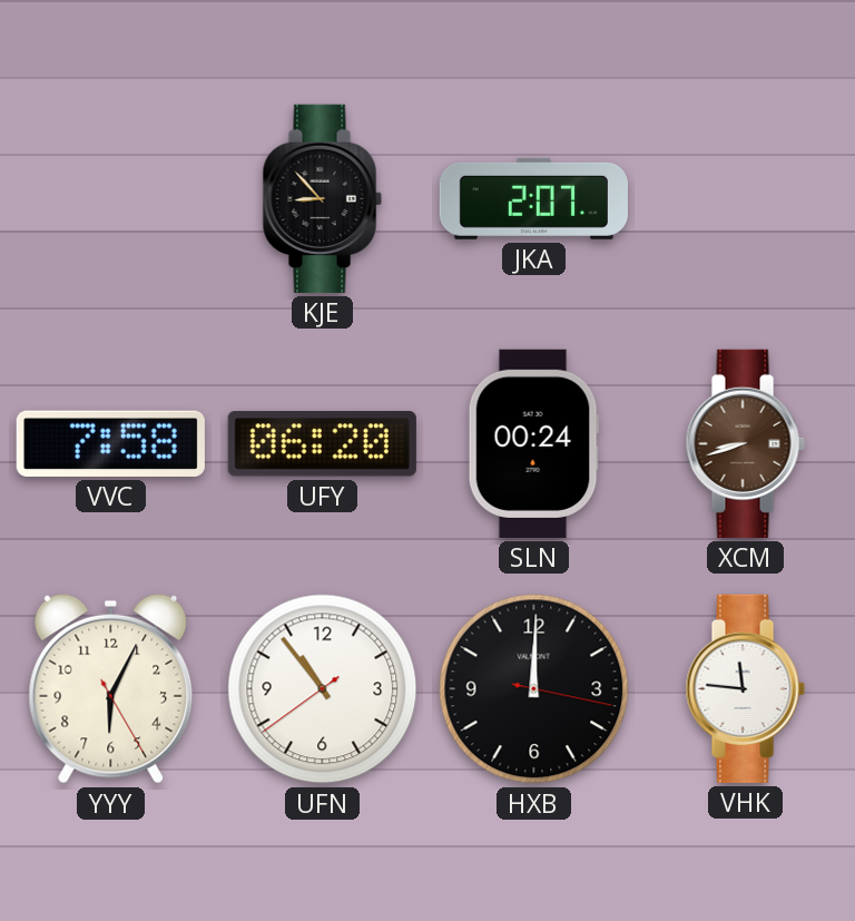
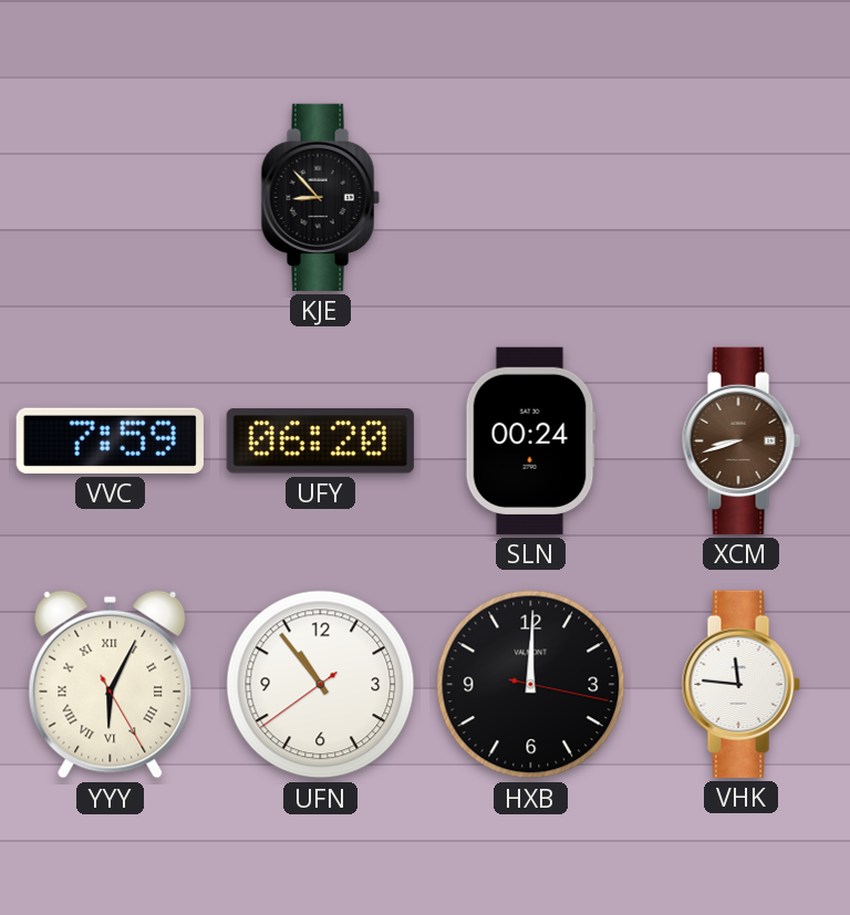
JKA: 2:07 -> none
VVC: 7:58 -> 7:59
YYY numerals: Arabic -> Roman
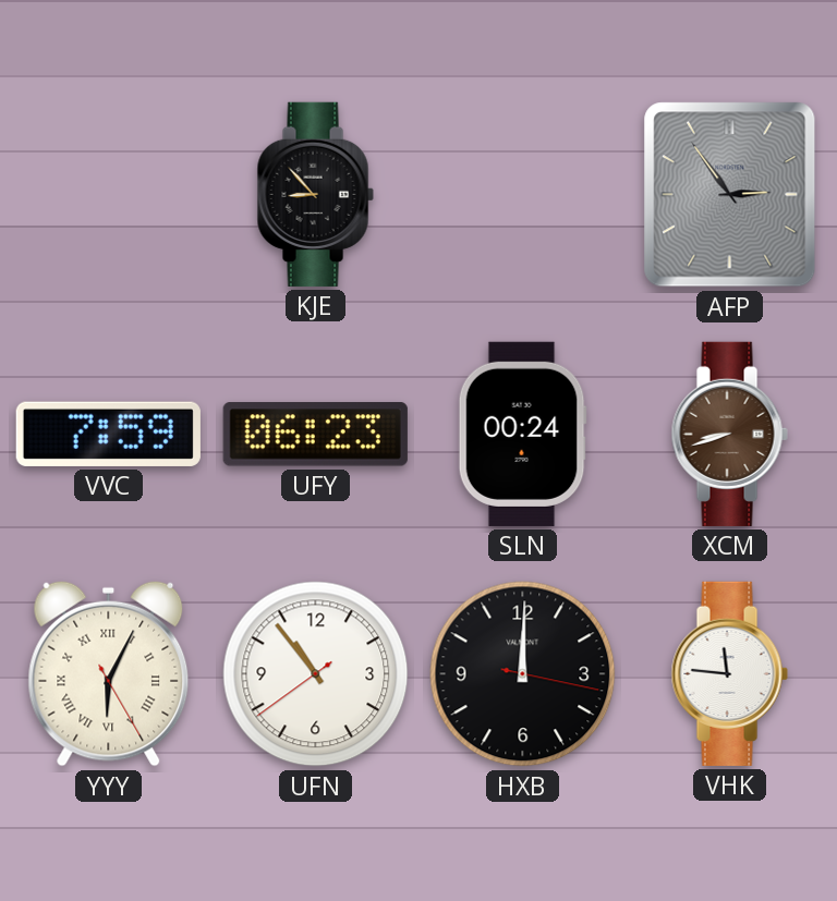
AFP: none -> 2:54
UFY: 06:20 -> 06:23
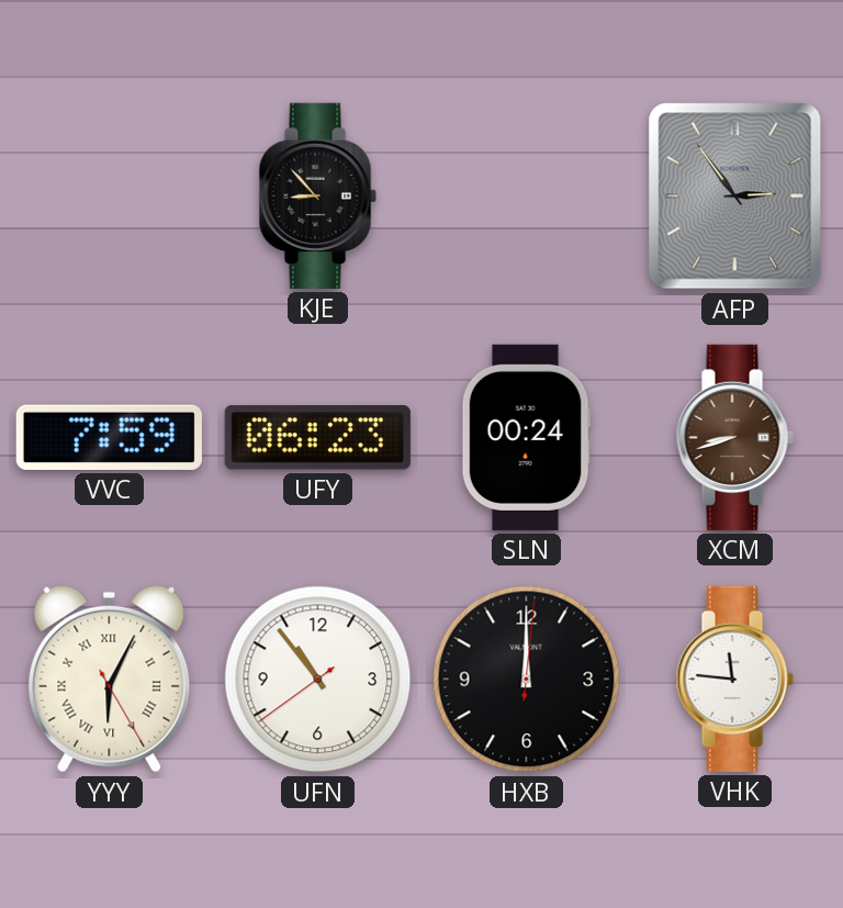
HXB: 12:00:17 -> 12:00:01
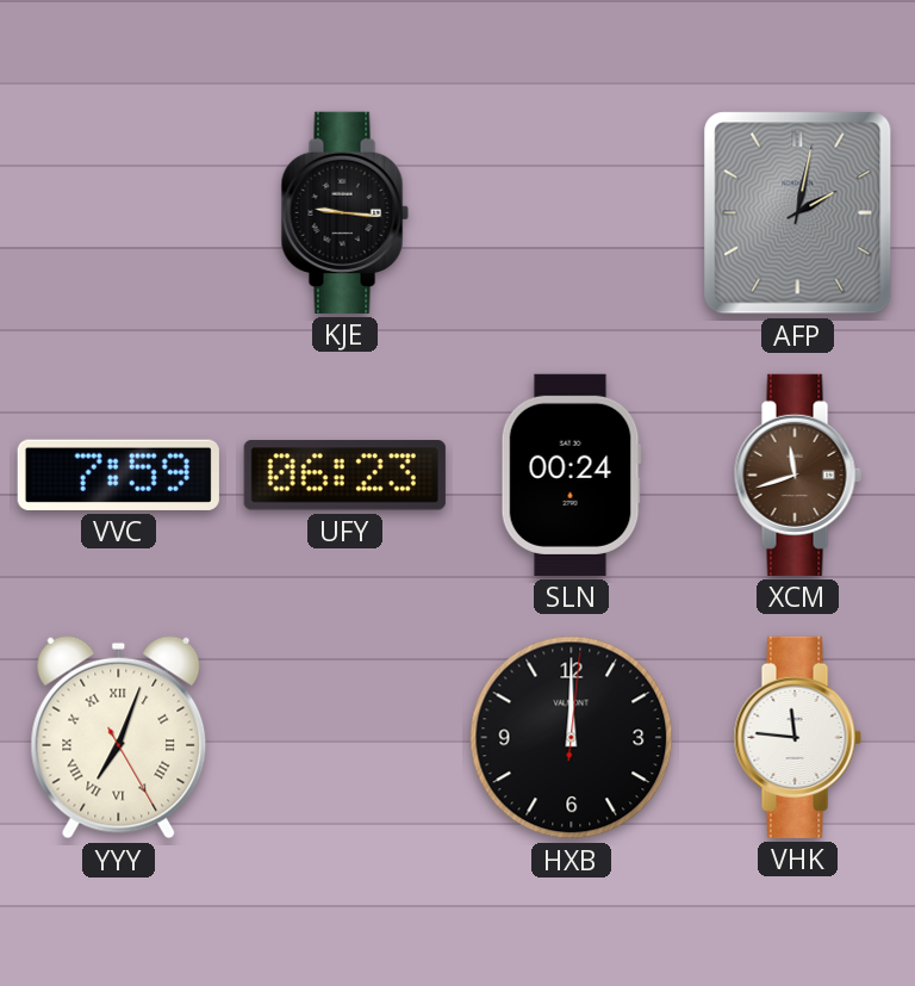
KJE: 8:53 -> 9:16
AFP: 2:54 -> 2:02
XCM: 8:42 -> 11:42
YYY: 6:04 -> 7:03
UFN: 10:53 -> none
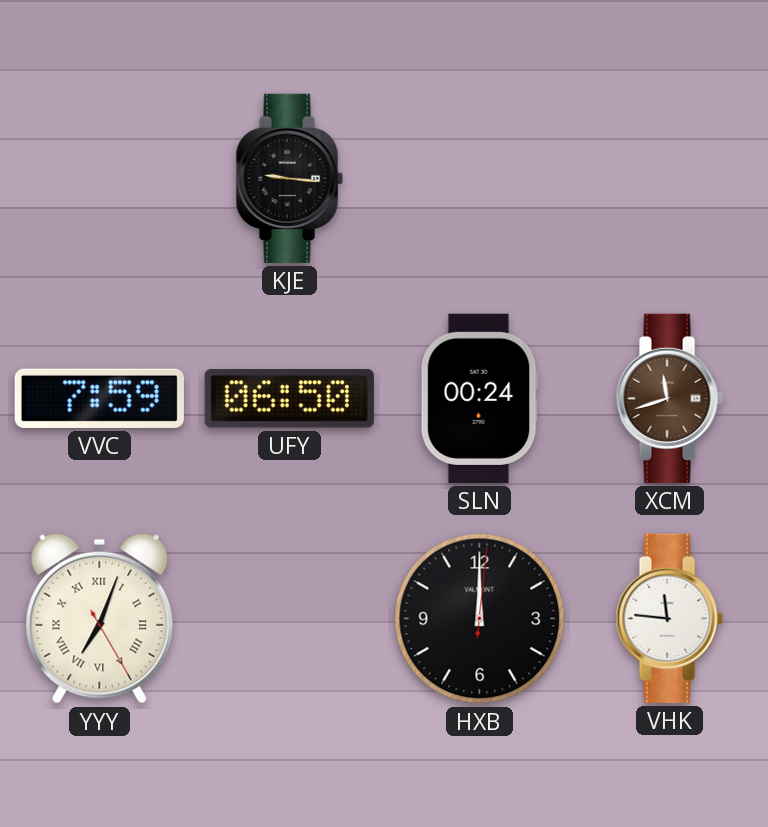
AFP: 2:02 -> none
UFY: 06:23 -> 06:50
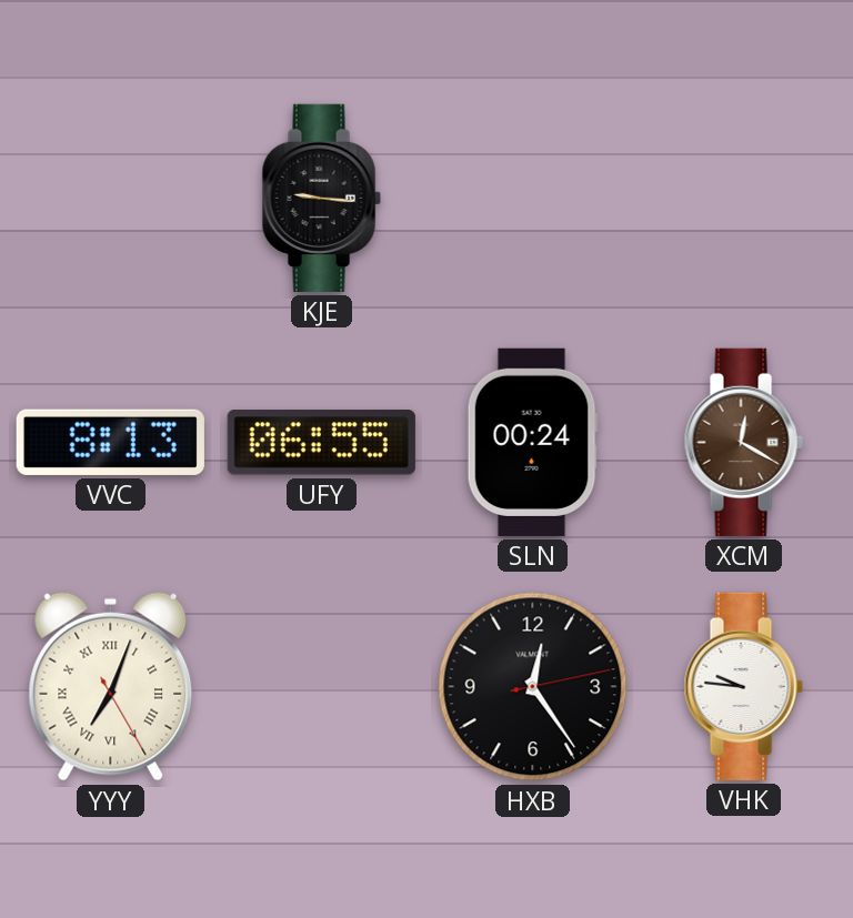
VVC: 7:59 -> 8:13
UFY: 06:50 -> 06:55
XCM: 11:42 -> 12:20
HXB: 12:00 -> 12:24
VHK: 11:46 -> 9:46
